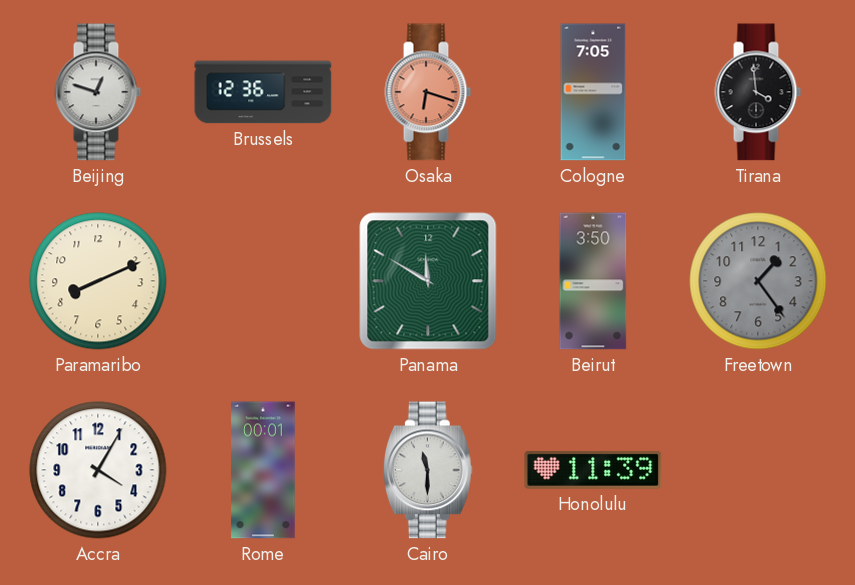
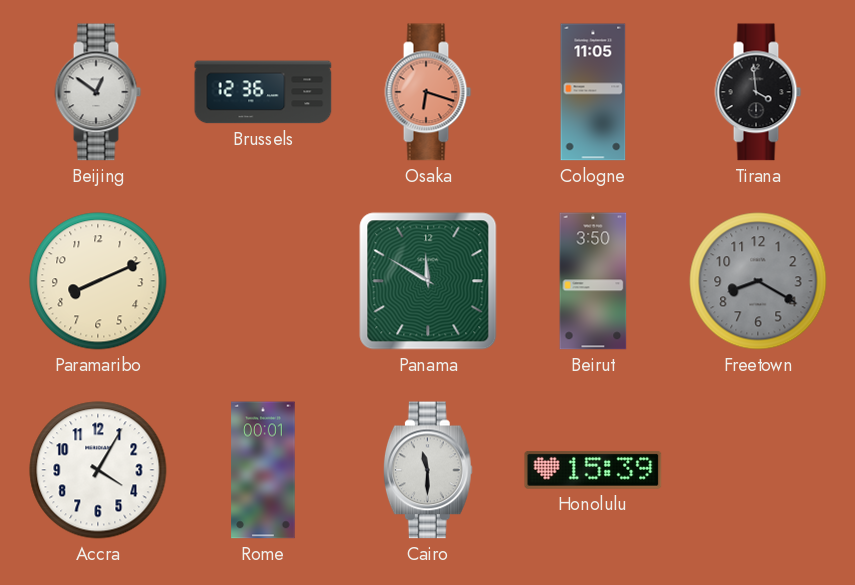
Beijing: 12:48 -> 12:51
Cologne: 7:05 -> 11:05
Freetown: 1:24 -> 8:20
Honolulu: 11:39 -> 15:39
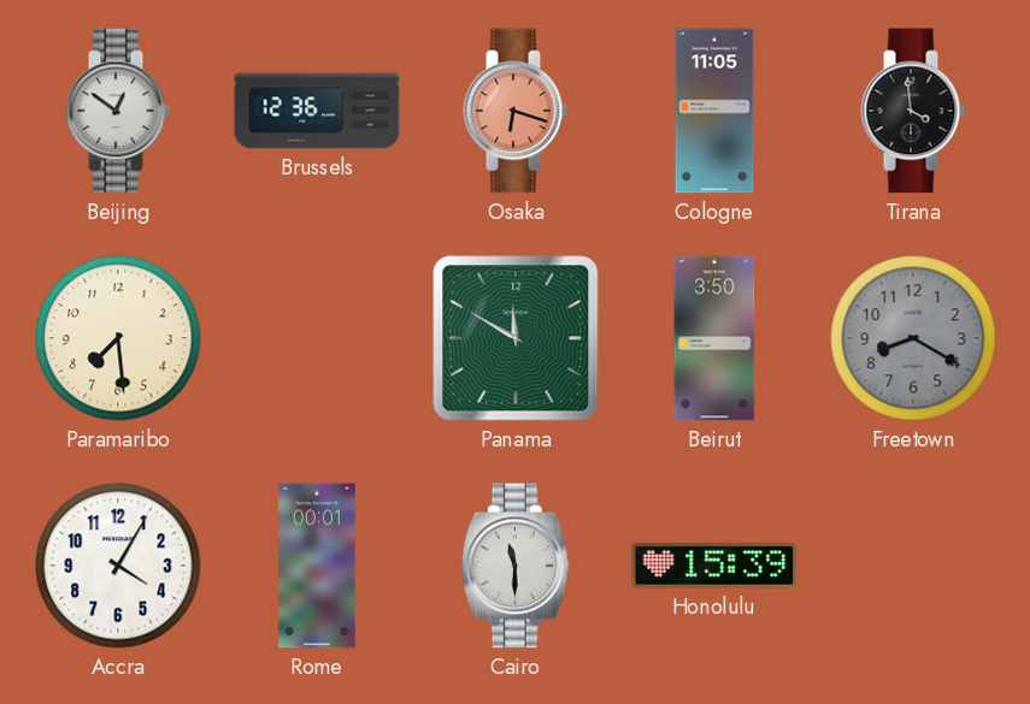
Paramaribo: 8:11 -> 7:29
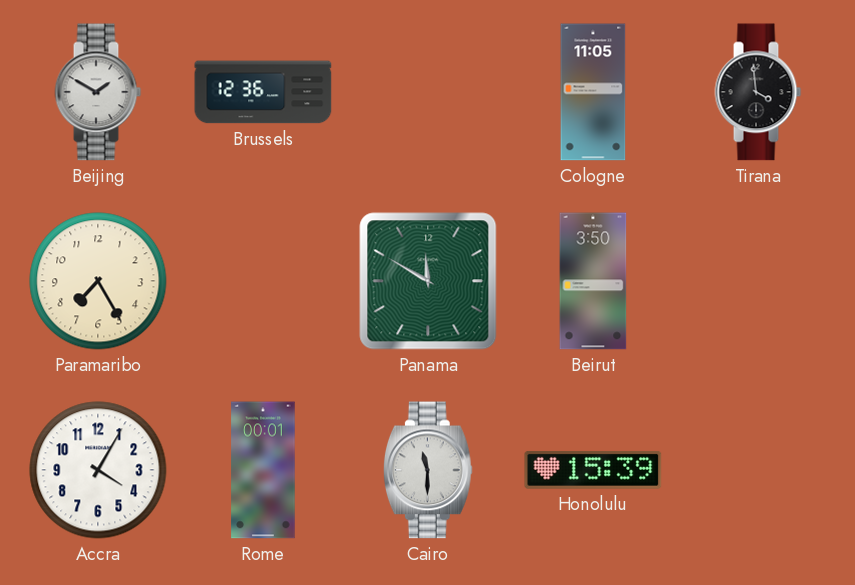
Beijing: 12:51 -> 1:50
Osaka: 6:18 -> none
Paramaribo: 7:29 -> 7:25
Freetown: 8:20 -> none
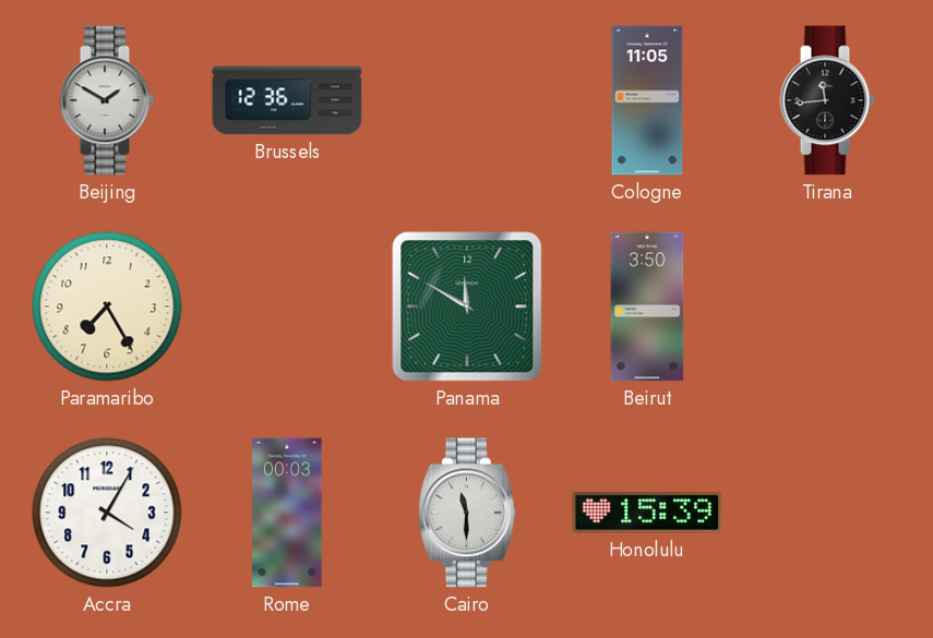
Tirana: 3:59 -> 11:44
Rome: 00:01 -> 00:03
